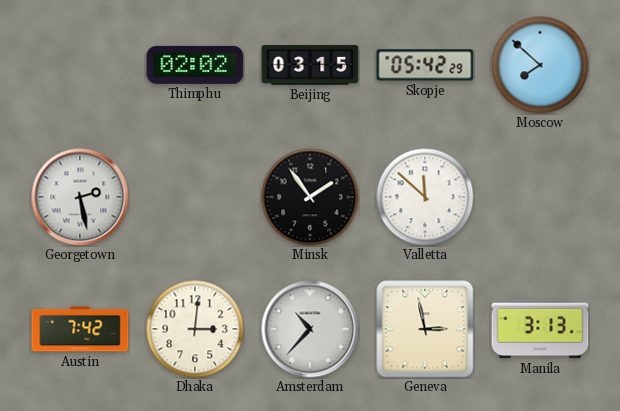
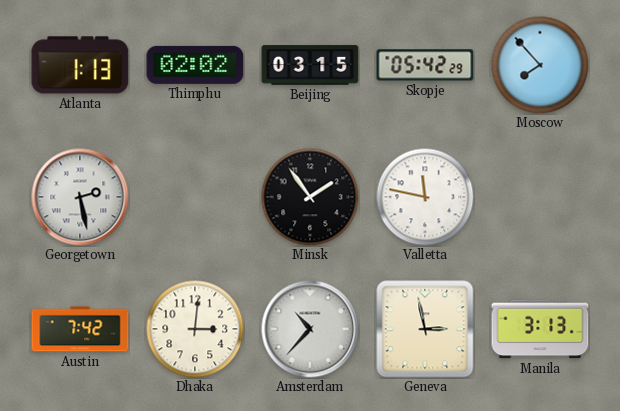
Atlanta: none -> 1:13
Moscow: 7:52 -> 7:53
Valletta: 11:52 -> 11:47
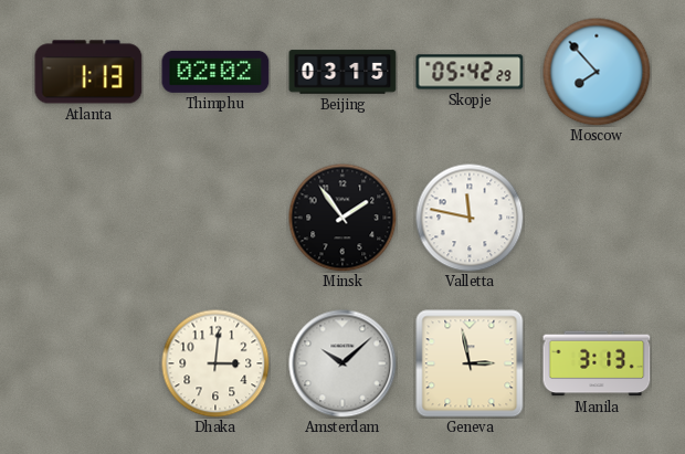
Georgetown: 2:28 -> none
Austin: 7:42 -> none
Amsterdam: 10:37 -> 10:08
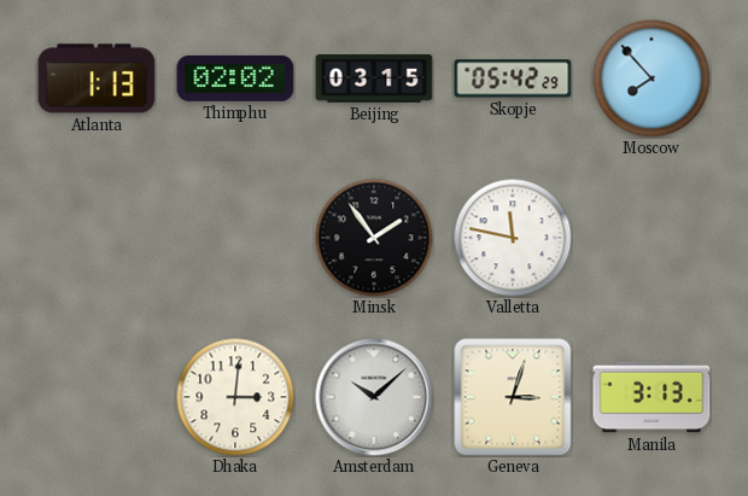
Geneva: 2:58 -> 3:03
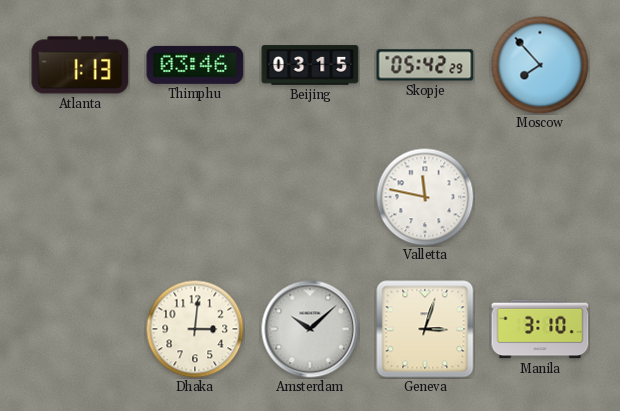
Thimphu: 02:02 -> 03:46
Minsk: 1:54 -> none
Manila: 3:13 -> 3:10
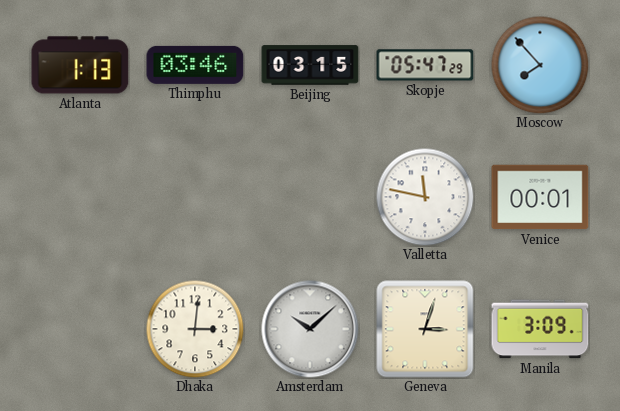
Skopje: 05:42 -> 05:47
Venice: none -> 00:01
Manila: 3:10 -> 3:09
